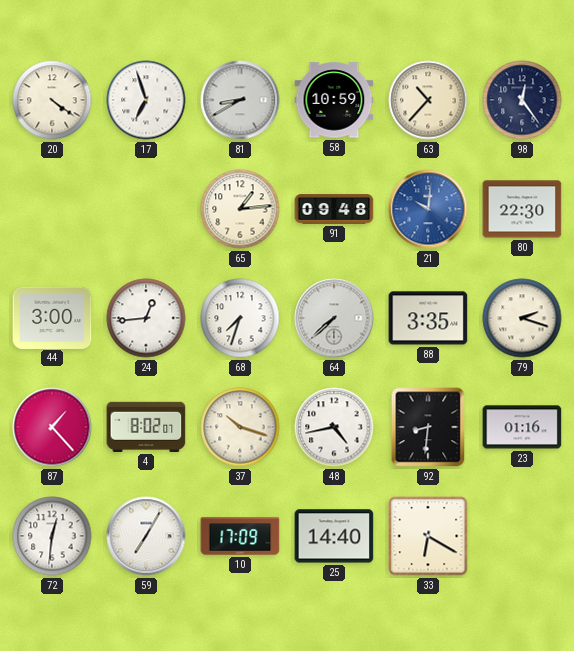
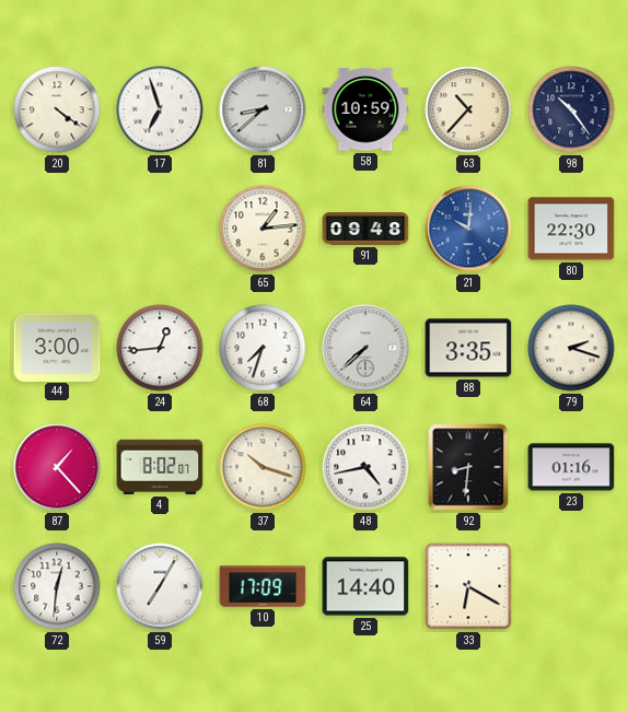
81: 8:40 -> 8:38
98: 12:24 -> 10:24
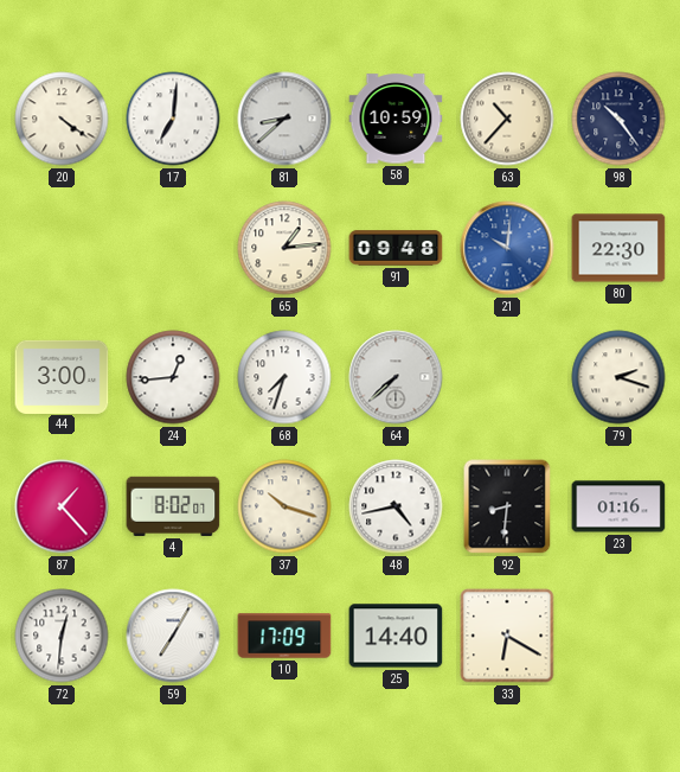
17: 6:57 -> 7:01
88: 3:35 -> none
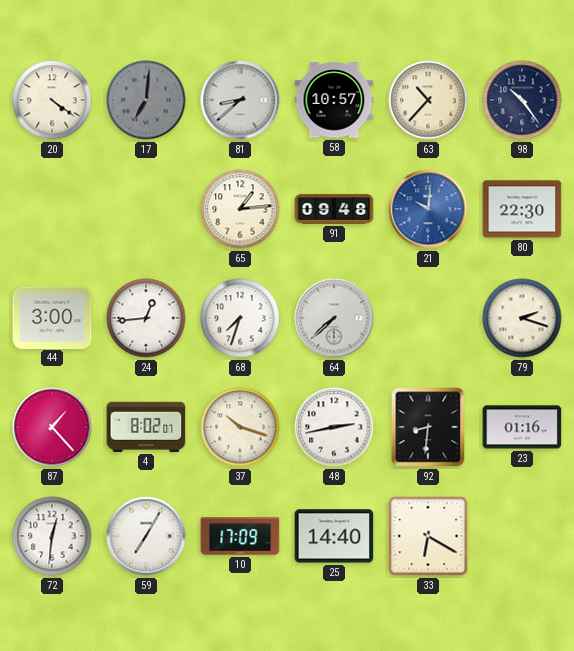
17 dial: white -> grey
58: 10:59 -> 10:57
48: 4:43 -> 2:43
